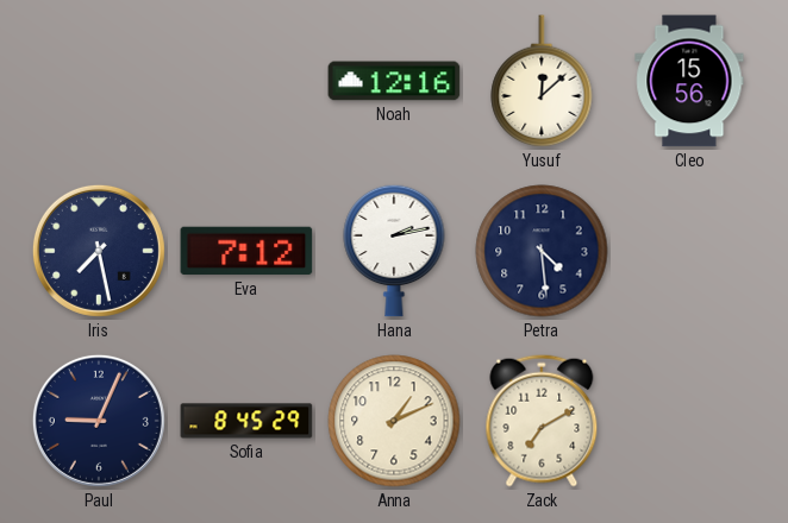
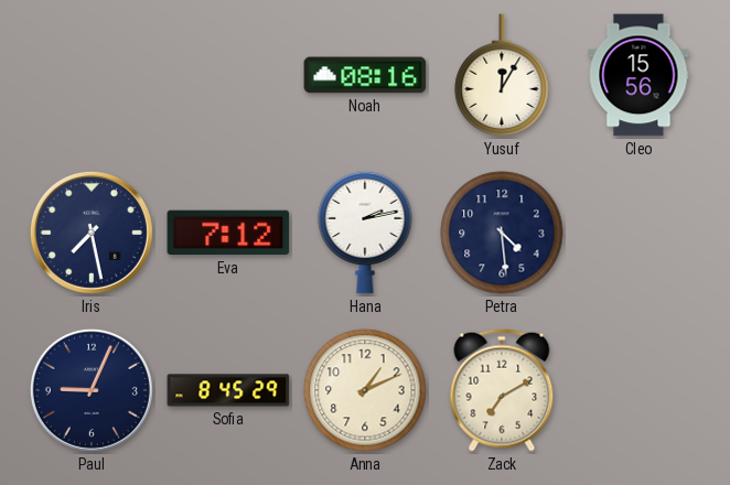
Noah: 12:16 -> 08:16
Yusuf: 12:08 -> 12:05
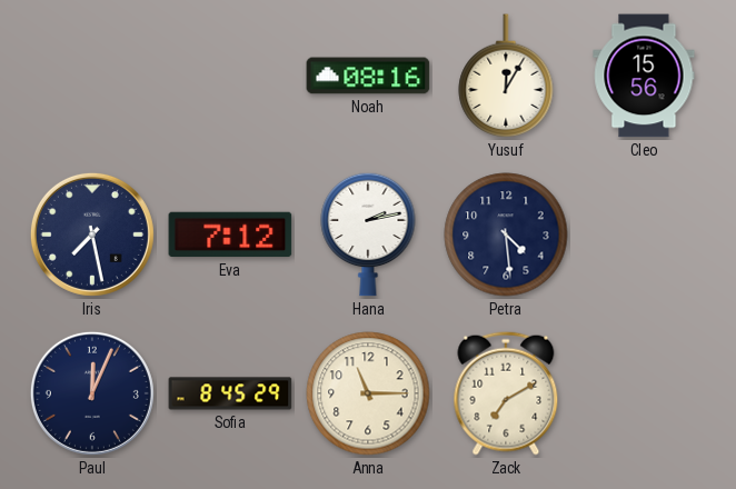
Paul: 9:04 -> 12:04
Anna: 1:11 -> 11:15
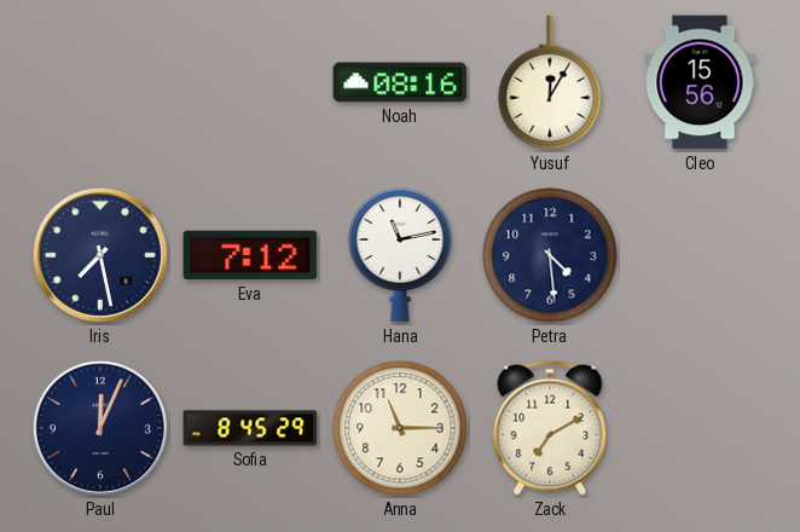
Hana: 2:13 -> 11:13
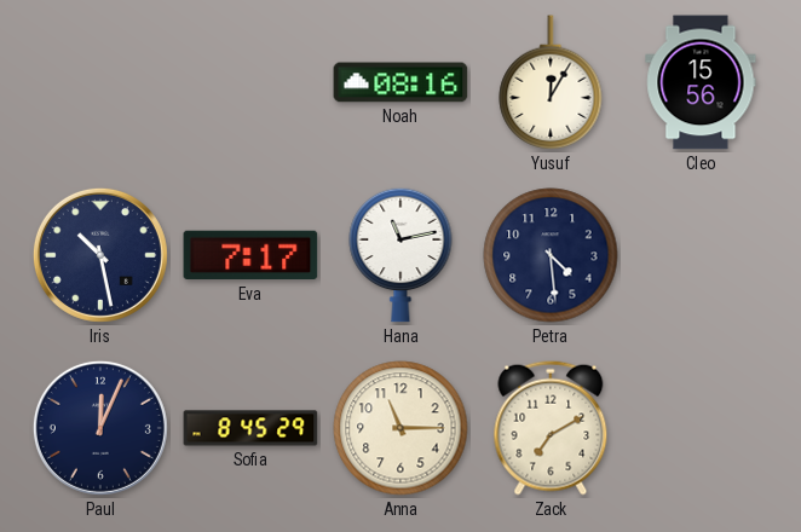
Iris: 7:28 -> 10:28
Eva: 7:12 -> 7:17
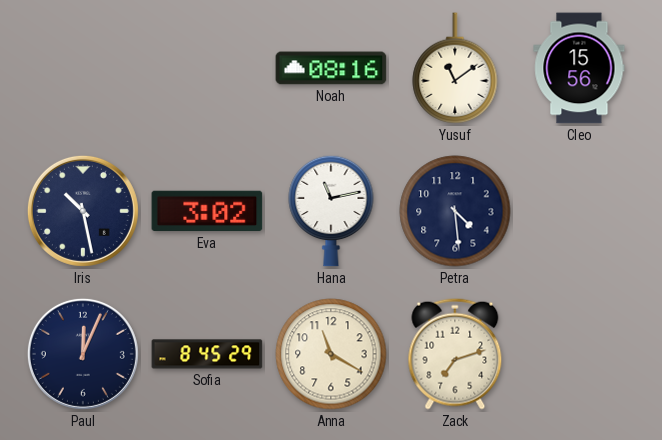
Yusuf: 12:05 -> 11:09
Eva: 7:17 -> 3:02
Anna: 11:15 -> 11:20
Zack: 7:10 -> 7:12
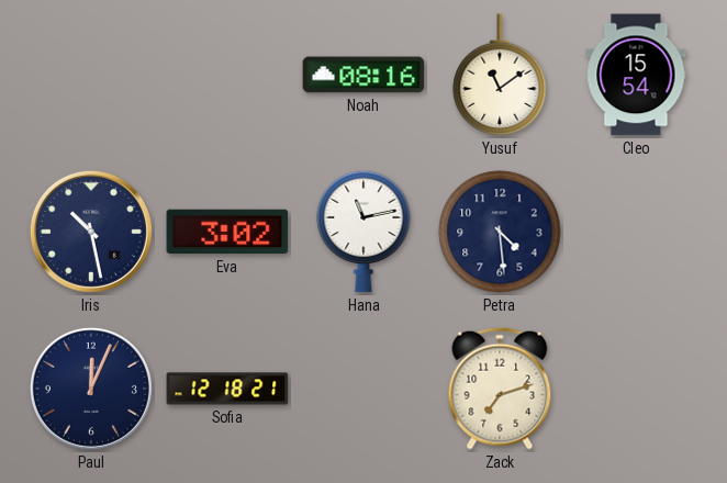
Cleo: 15:56 -> 15:54
Sofia: 8:45 -> 12:18
Anna: 11:20 -> none
